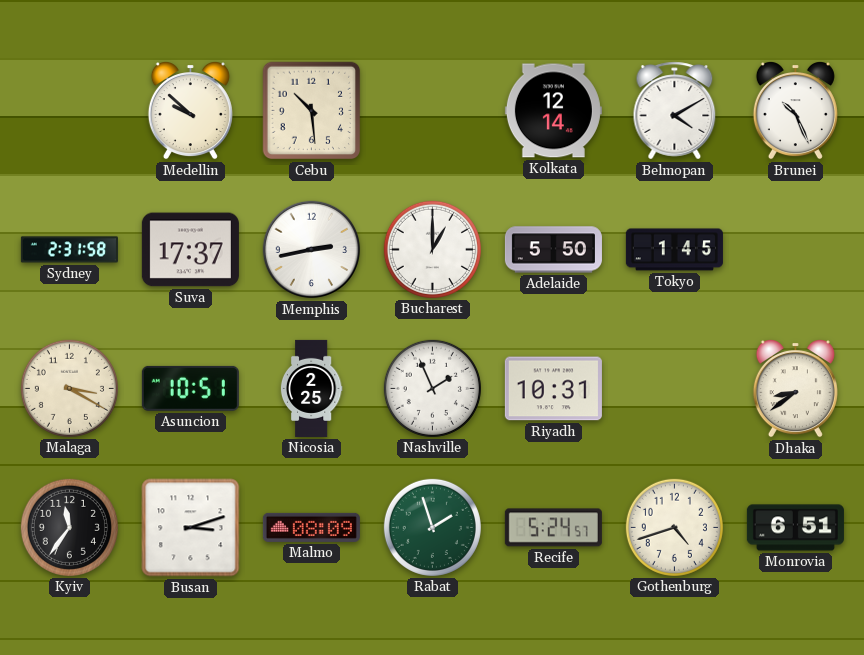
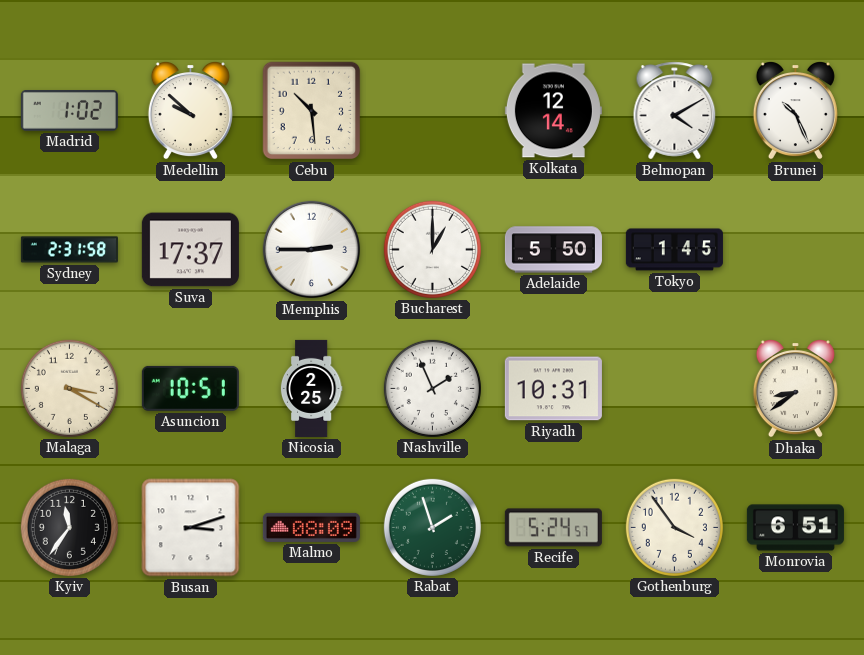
Madrid: none -> 1:02
Memphis: 2:43 -> 2:45
Gothenburg: 4:42 -> 3:54
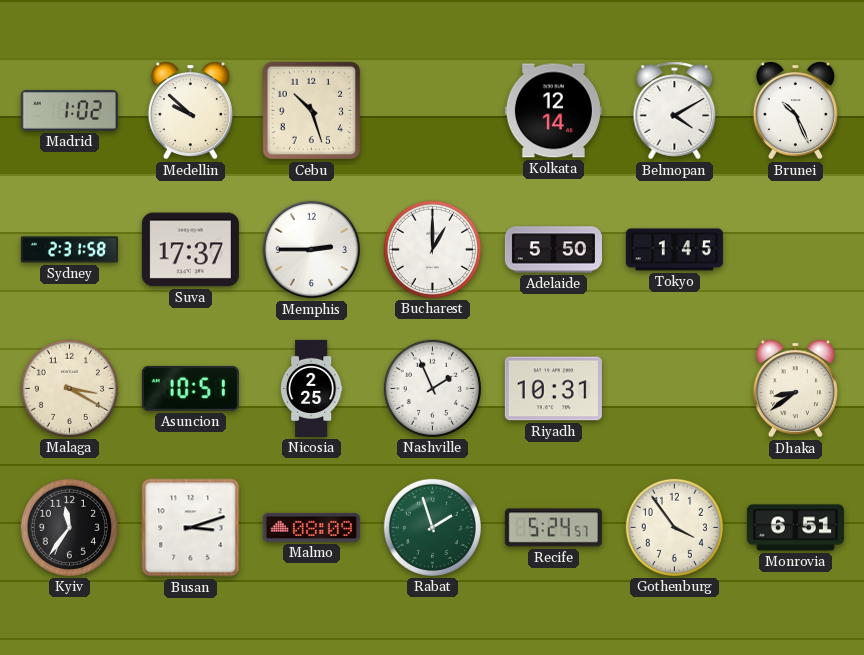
Cebu: 10:29 -> 10:27
